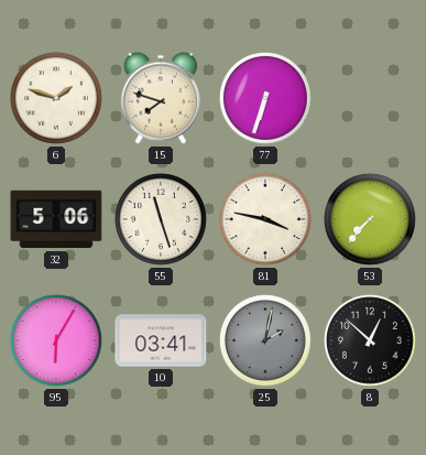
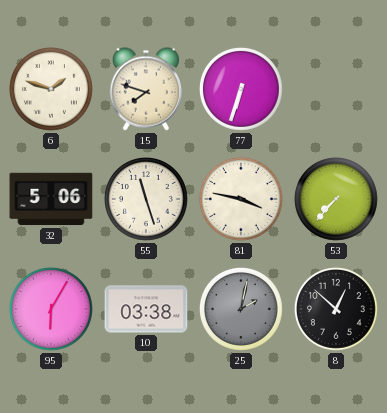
10: 03:41 -> 03:38
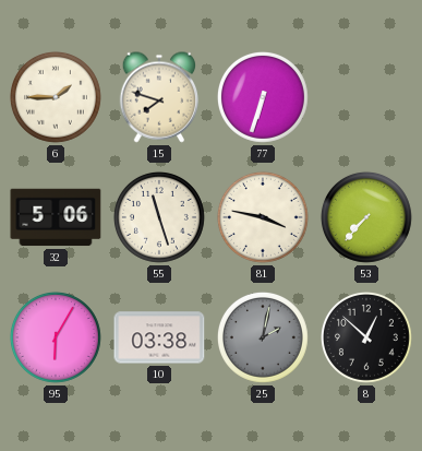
6: 1:48 -> 1:45
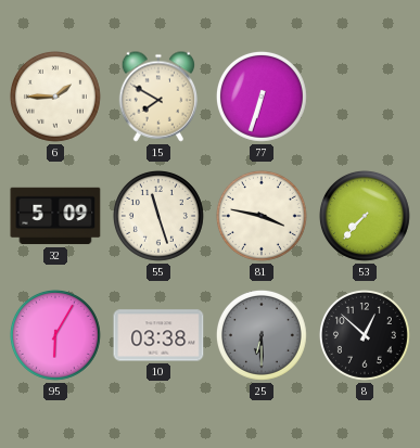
15: 7:48 -> 7:50
32: 5:06 -> 5:09
25: 2:02 -> 6:30
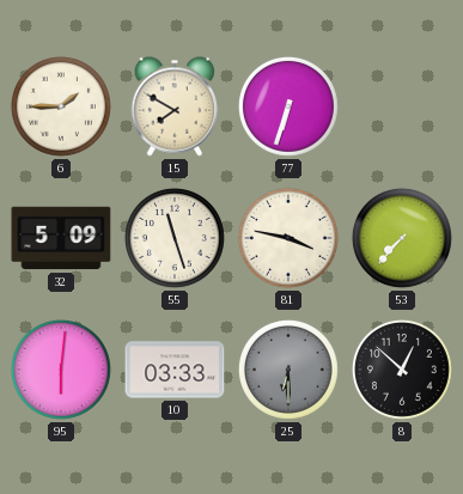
95: 6:05 -> 6:01
10: 03:38 -> 03:33
